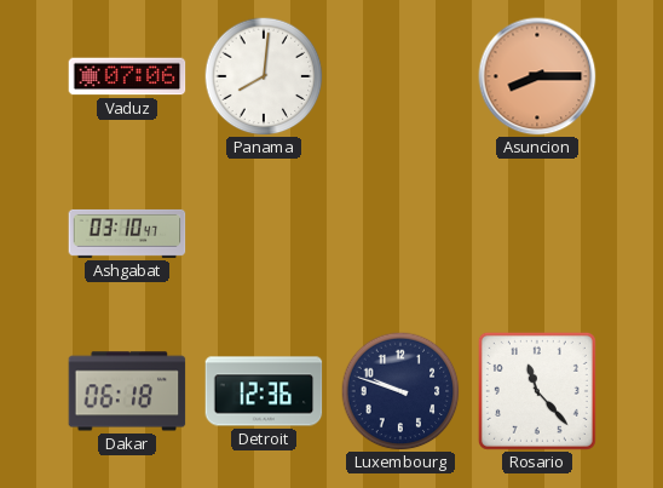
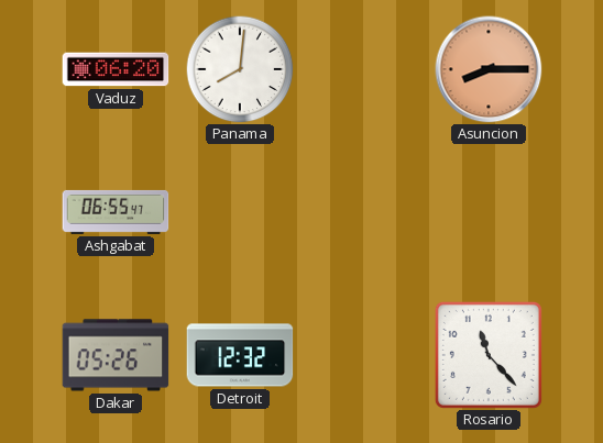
Vaduz: 07:06 -> 06:20
Ashgabat: 03:10 -> 06:55
Dakar: 06:18 -> 05:26
Detroit: 12:36 -> 12:32
Luxembourg: 9:48 -> none
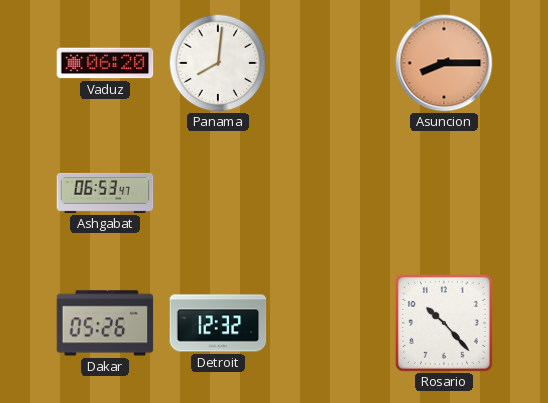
Ashgabat: 06:55 -> 06:53
Rosario: 11:23 -> 10:23
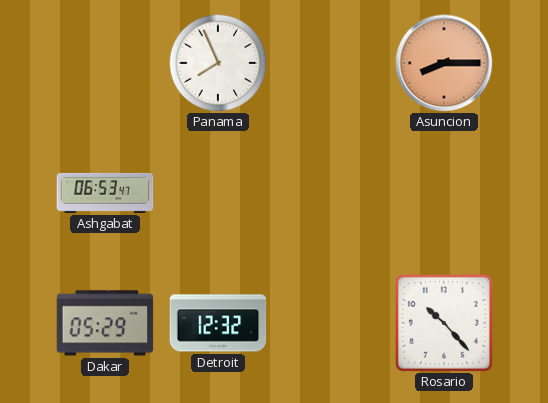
Vaduz: 06:20 -> none
Panama: 8:01 -> 7:56
Dakar: 05:26 -> 05:29
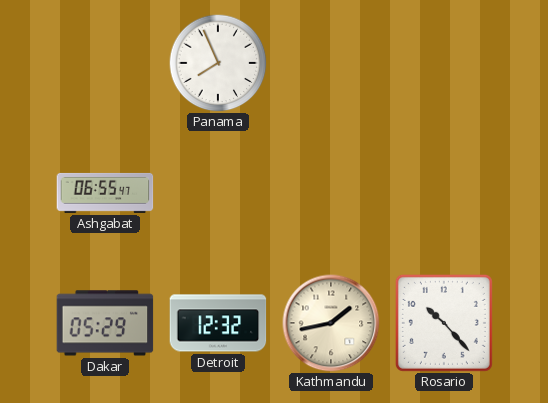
Asuncion: 8:15 -> none
Ashgabat: 06:53 -> 06:55
Kathmandu: none -> 1:43
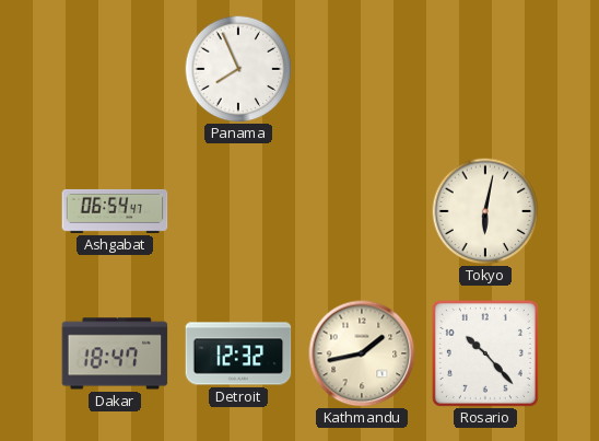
Ashgabat: 06:55 -> 06:54
Tokyo: none -> 6:02
Dakar: 05:29 -> 18:47
